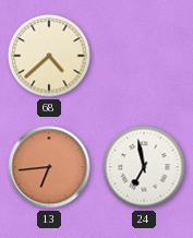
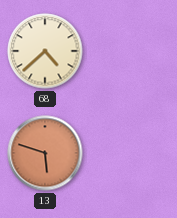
13: 6:44 -> 5:48
24: 6:58 -> none
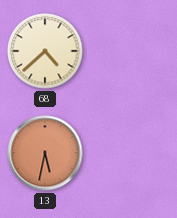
13: 5:48 -> 5:32
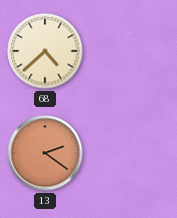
13: 5:32 -> 2:21
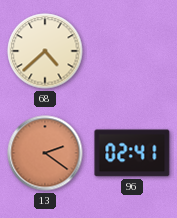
96: none -> 02:41
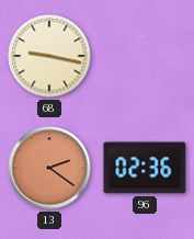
68: 4:38 -> 9:17
96: 02:41 -> 02:36
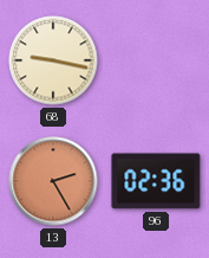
13: 2:21 -> 2:25
